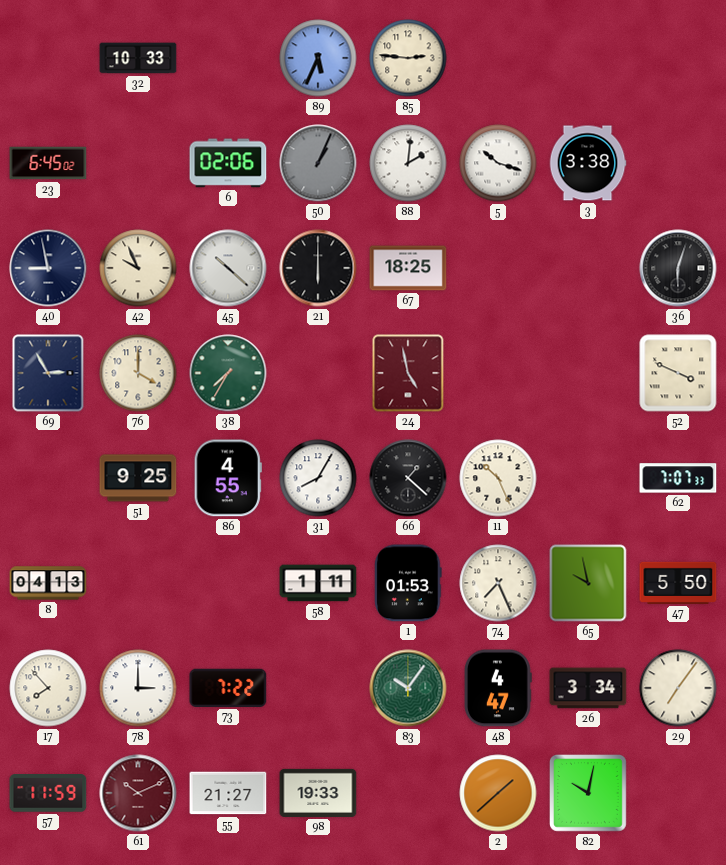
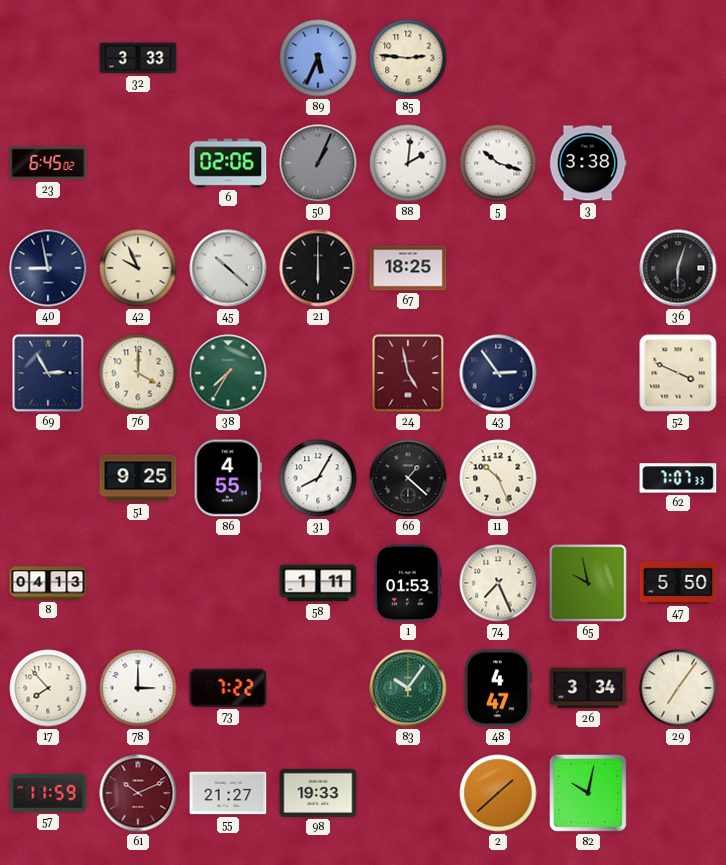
32: 10:33 -> 3:33
43: none -> 2:54
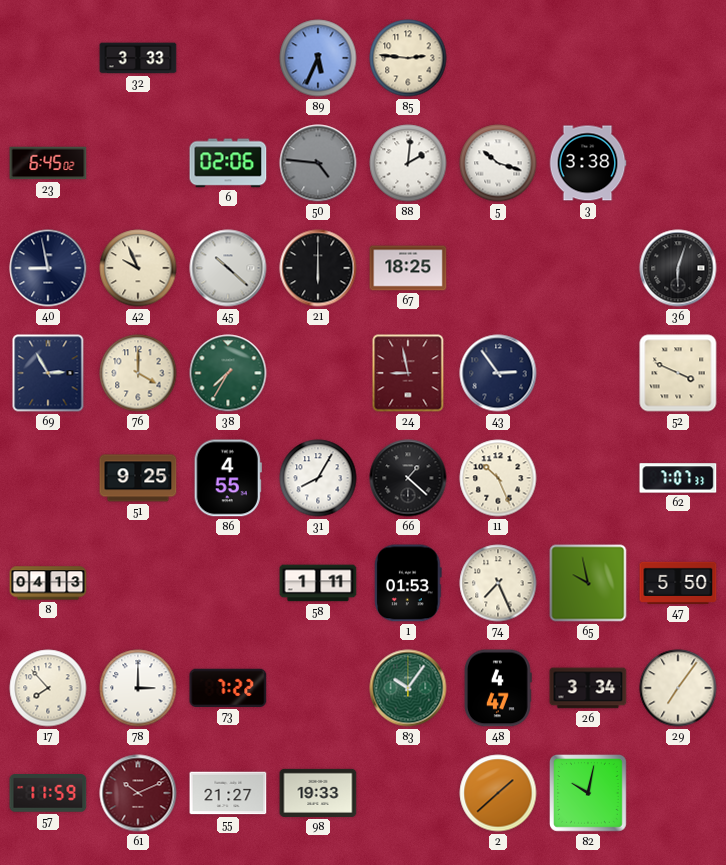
50: 1:04 -> 4:46
24: 4:58 -> 8:58
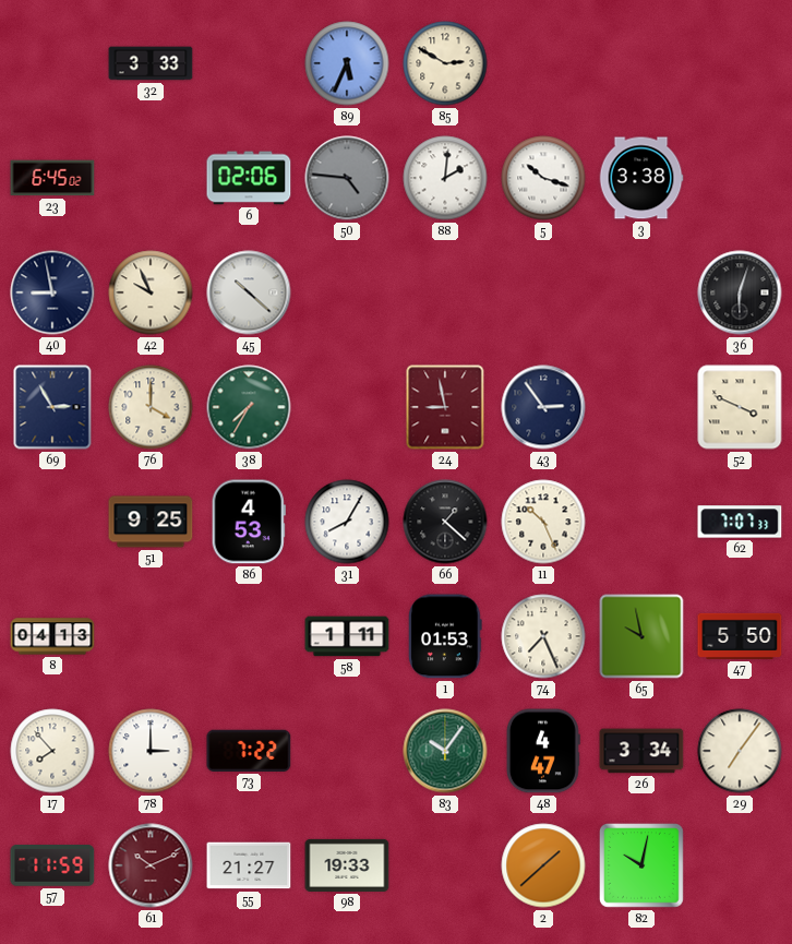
85: 2:46 -> 2:50
21: 6:00 -> none
67: 18:25 -> none
86: 4:55 -> 4:53
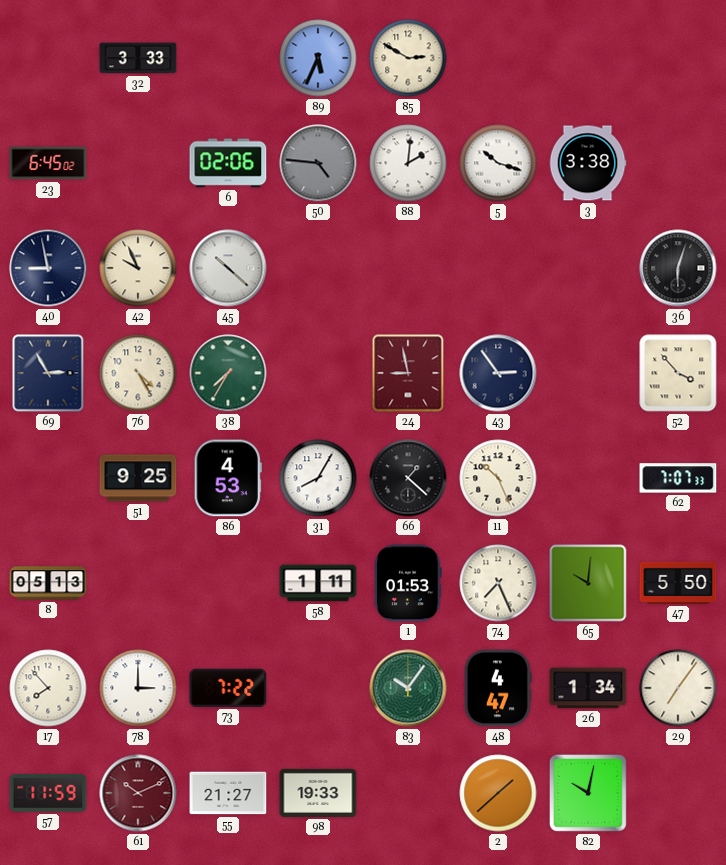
76: 4:00 -> 4:25
52: 3:49 -> 3:53
8: 04:13 -> 05:13
65: 9:58 -> 10:01
26: 3:34 -> 1:34
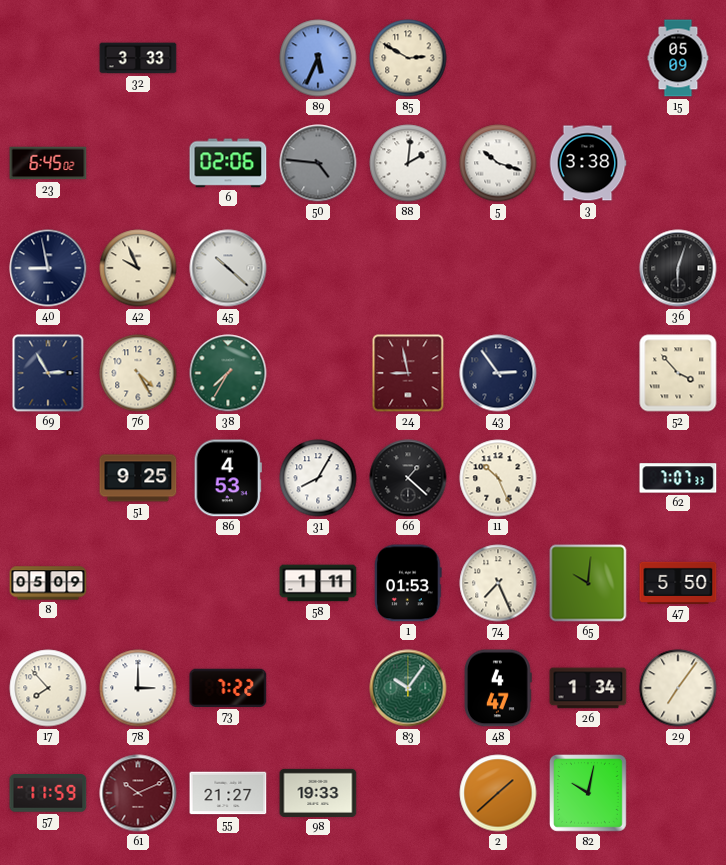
15: none -> 05:09
8: 05:13 -> 05:09
